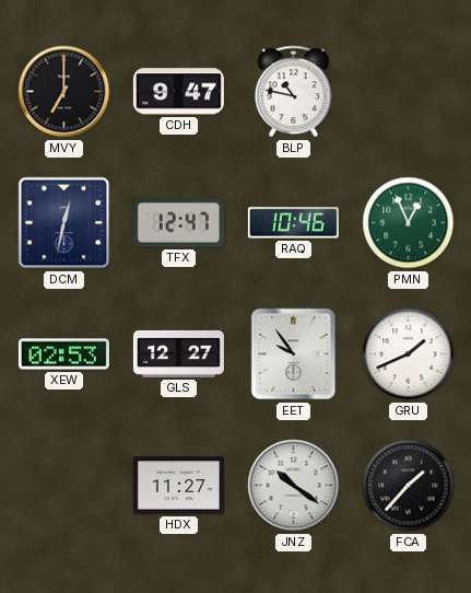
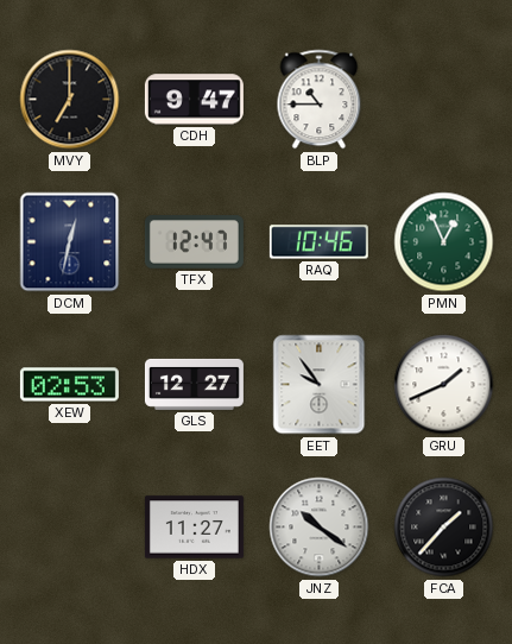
BLP: 10:47 -> 10:45
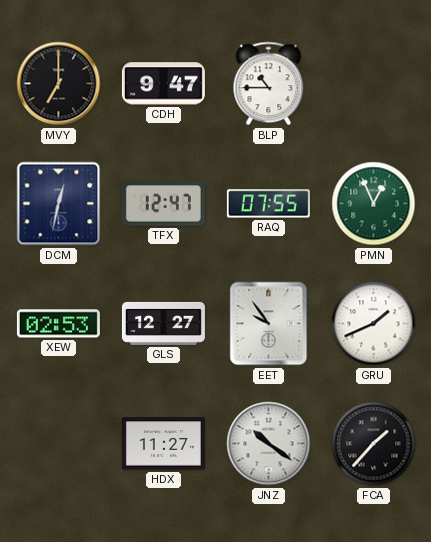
RAQ: 10:46 -> 07:55
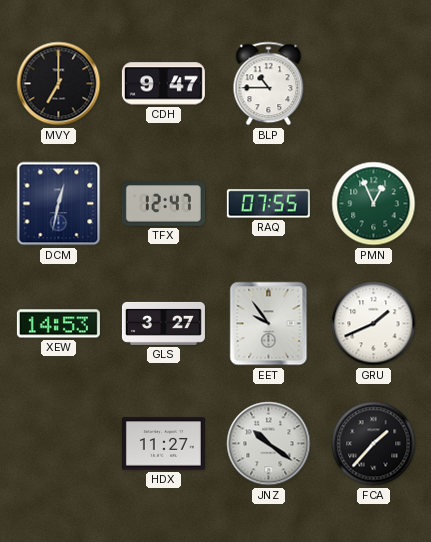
XEW: 02:53 -> 14:53
GLS: 12:27 -> 3:27
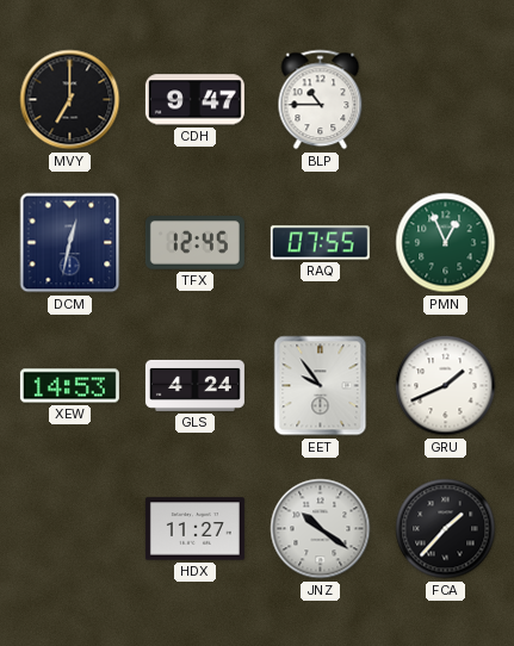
TFX: 12:47 -> 12:45
GLS: 3:27 -> 4:24
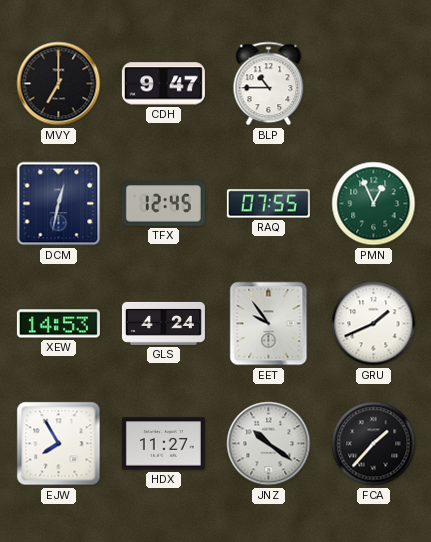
EJW: none -> 7:55
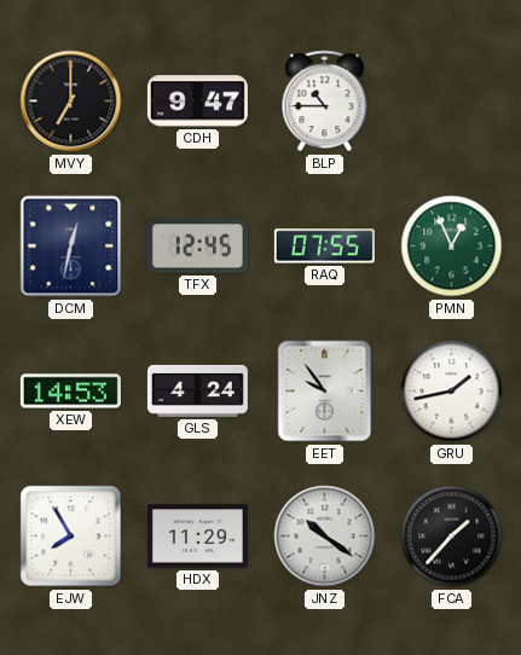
GRU: 1:41 -> 1:43
HDX: 11:27 -> 11:29
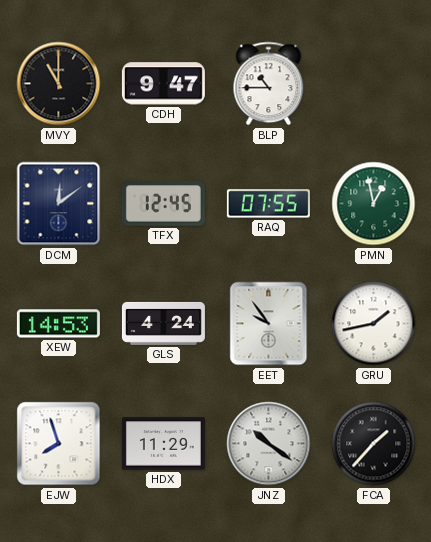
MVY: 7:00 -> 11:00
DCM: 12:32 -> 12:09
PMN: 12:56 -> 12:58
EJW: 7:55 -> 7:57
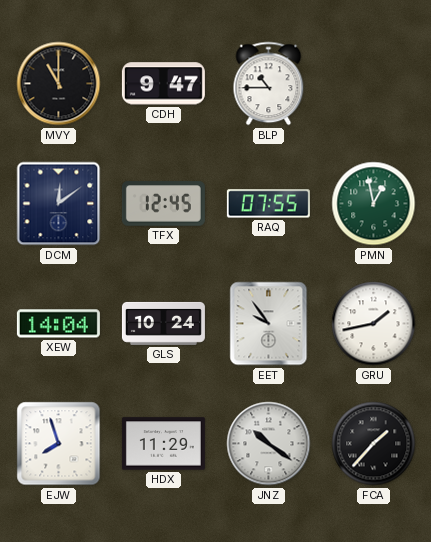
XEW: 14:53 -> 14:04
GLS: 4:24 -> 10:24
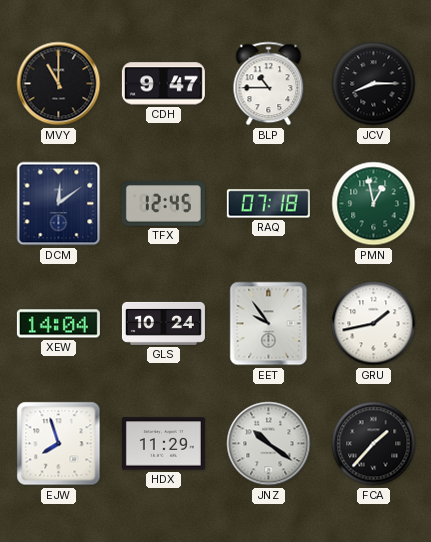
JCV: none -> 8:15
RAQ: 07:55 -> 07:18
